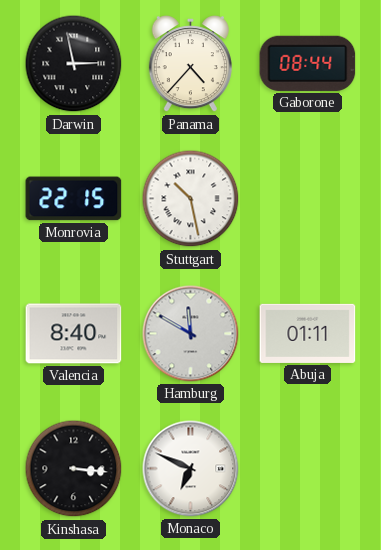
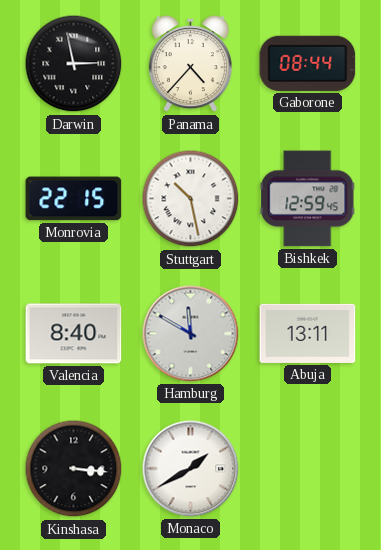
Bishkek: none -> 12:59
Abuja: 01:11 -> 13:11
Monaco: 6:49 -> 1:40
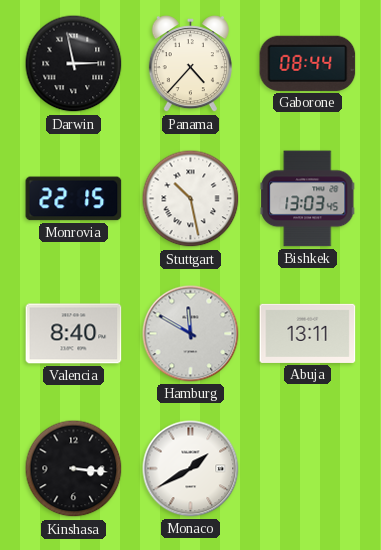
Bishkek: 12:59 -> 13:03
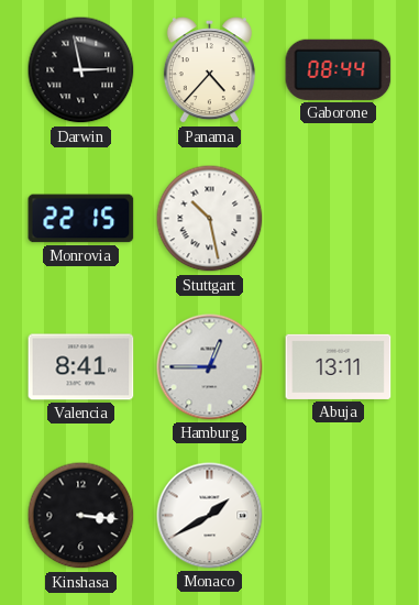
Bishkek: 13:03 -> none
Valencia: 8:40 -> 8:41
Hamburg: 11:50 -> 12:45
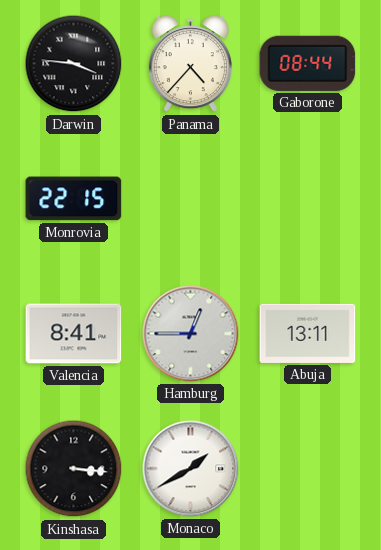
Darwin: 2:58 -> 3:46
Stuttgart: 10:28 -> none
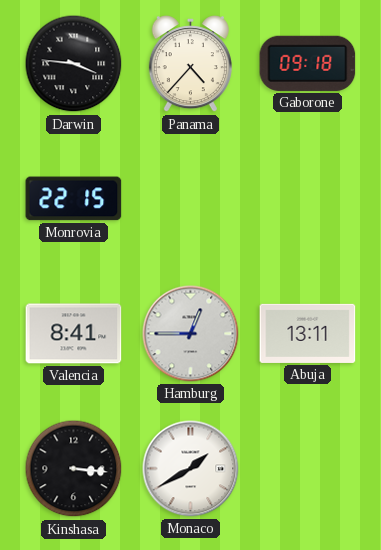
Gaborone: 08:44 -> 09:18
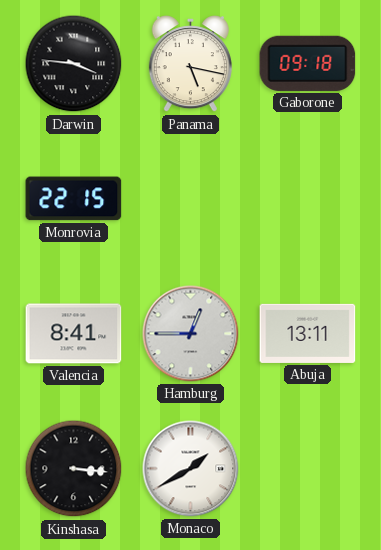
Panama: 4:37 -> 5:17
